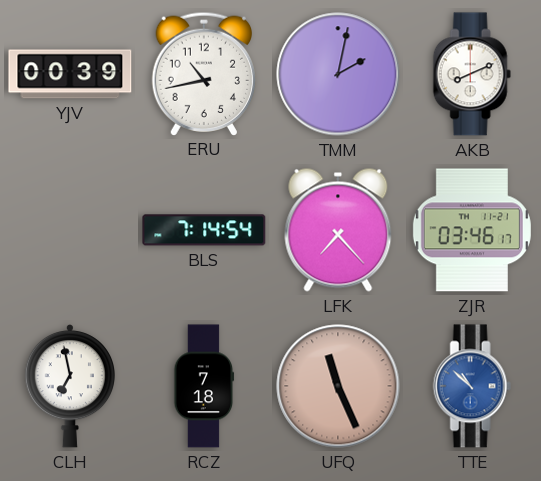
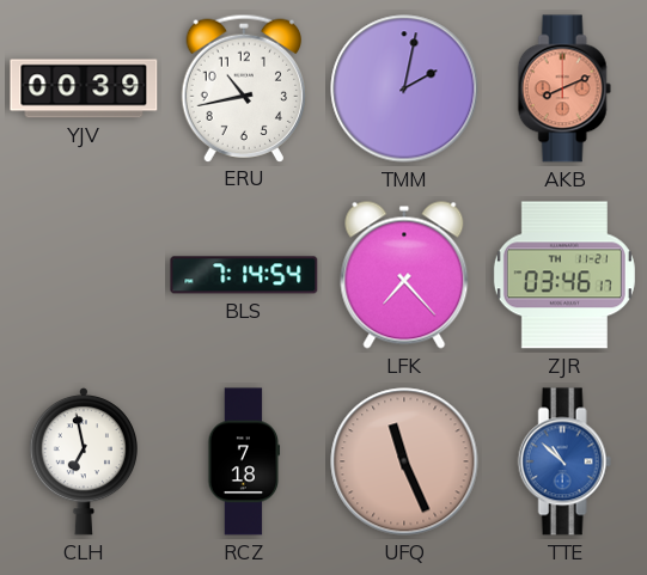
AKB dial: white -> salmon
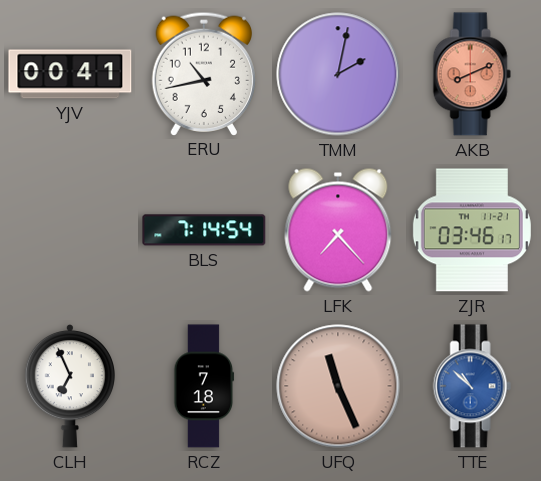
YJV: 00:39 -> 00:41
CLH: 6:58 -> 6:56
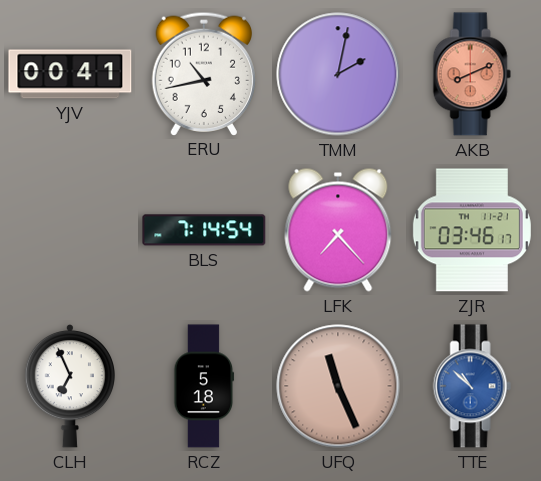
RCZ: 7:18 -> 5:18
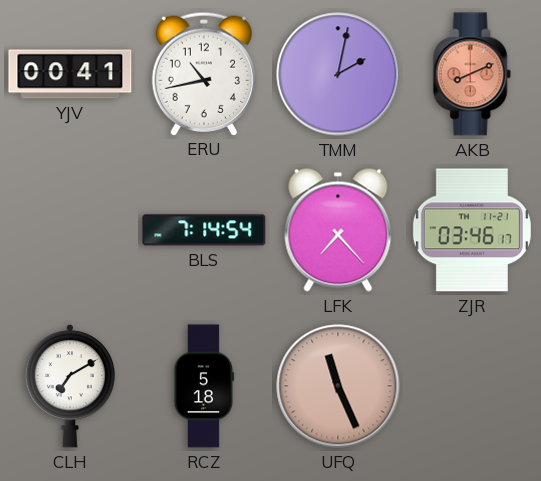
CLH: 6:56 -> 7:10
TTE: 10:52 -> none
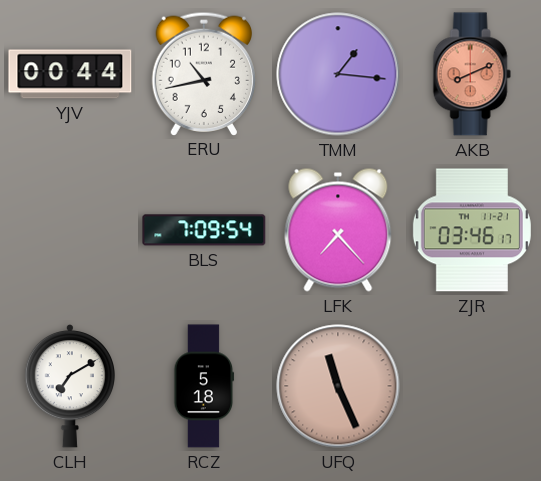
YJV: 00:41 -> 00:44
TMM: 2:02 -> 1:16
BLS: 7:14 -> 7:09
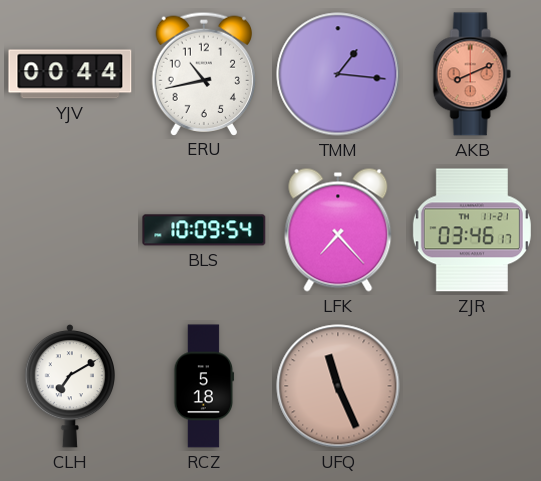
BLS: 7:09 -> 10:09
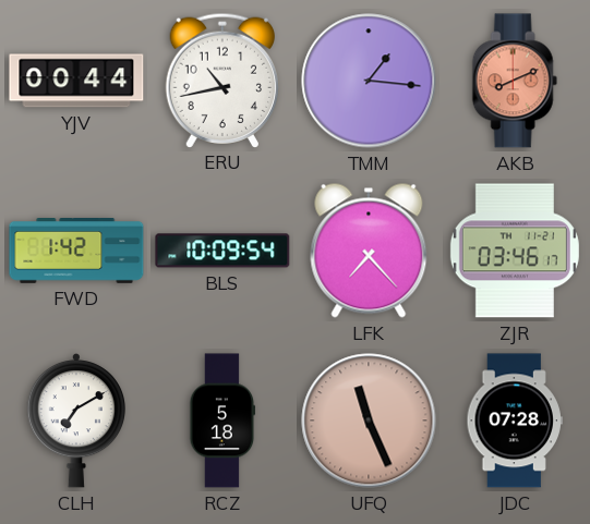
FWD: none -> 1:42
JDC: none -> 07:28
